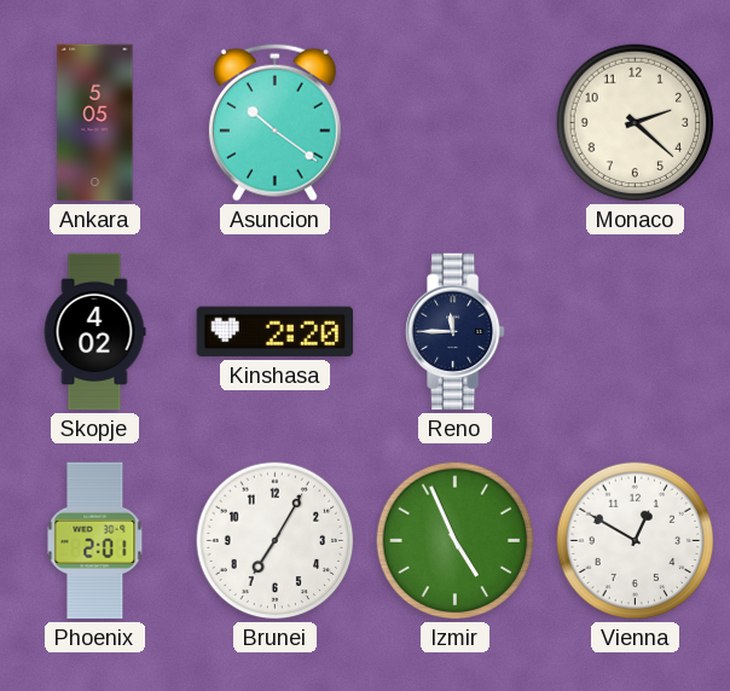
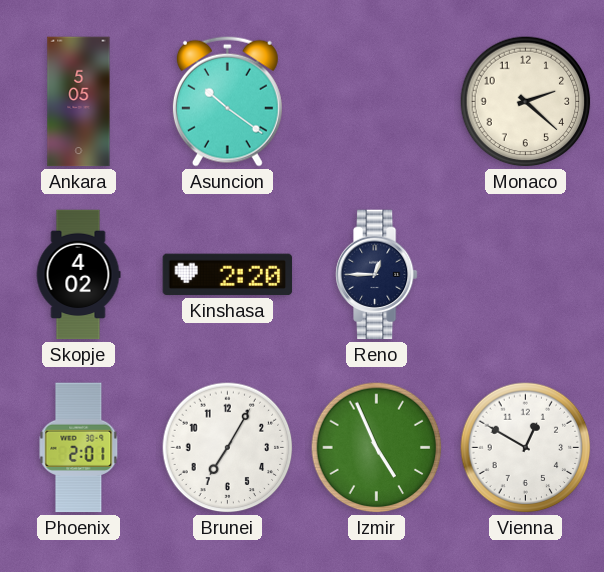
Reno: 11:45 -> 12:45
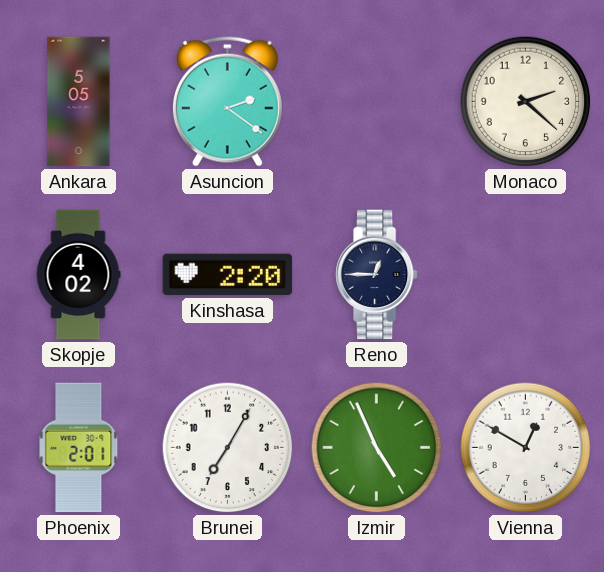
Asuncion: 10:21 -> 2:21
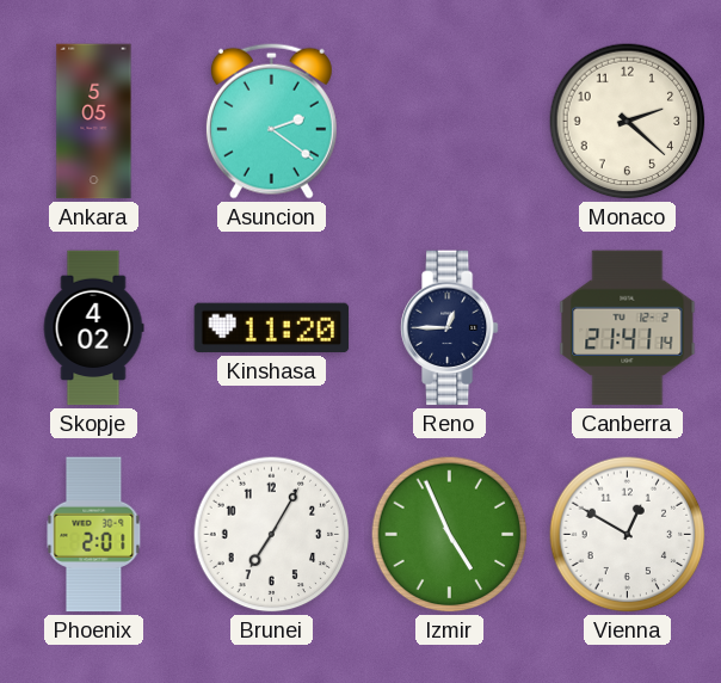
Kinshasa: 2:20 -> 11:20
Canberra: none -> 21:41
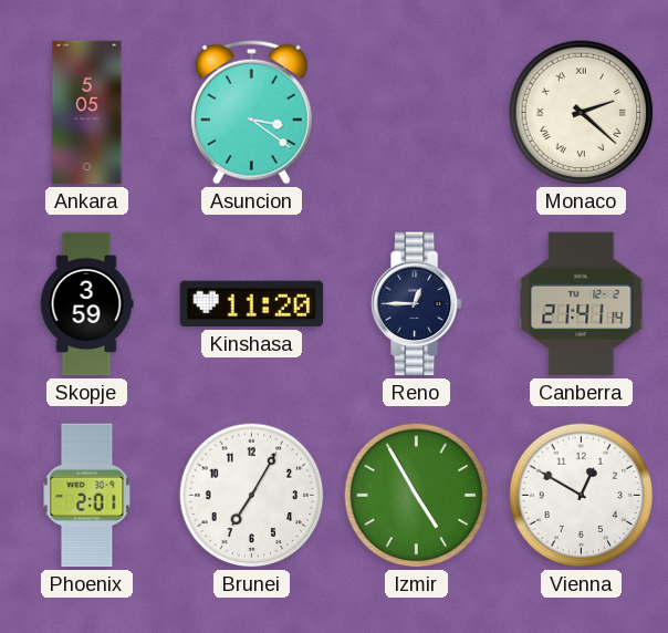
Asuncion: 2:21 -> 3:21
Monaco numerals: Arabic -> Roman
Skopje: 4:02 -> 3:59
Izmir: 4:56 -> 4:55
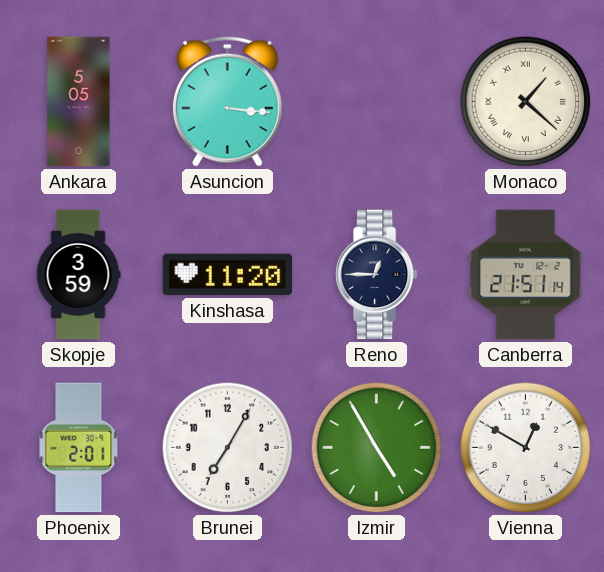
Asuncion: 3:21 -> 3:16
Monaco: 2:22 -> 1:22
Canberra: 21:41 -> 21:51
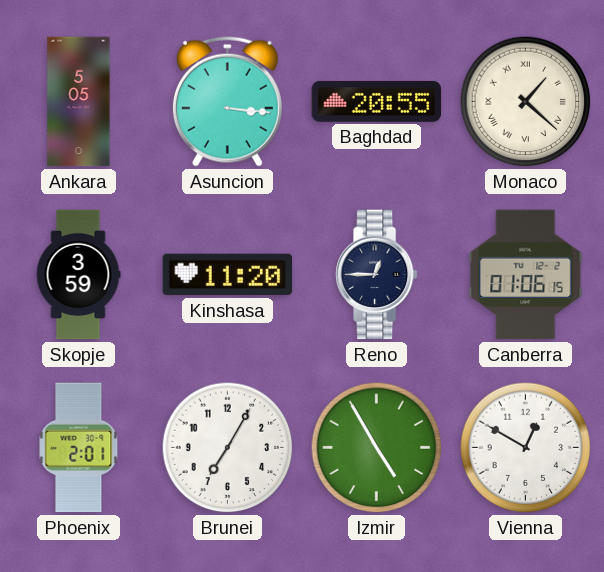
Baghdad: none -> 20:55
Canberra: 21:51 -> 01:06
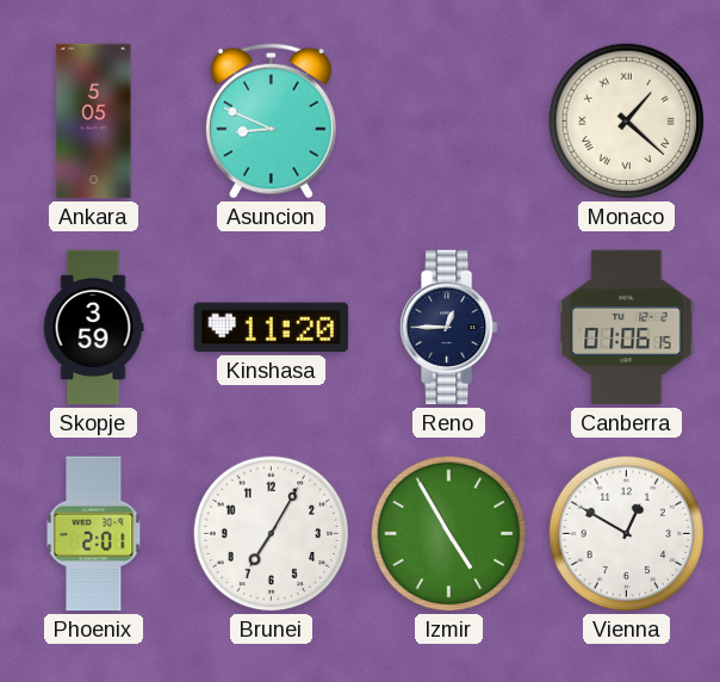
Asuncion: 3:16 -> 8:49
Baghdad: 20:55 -> none
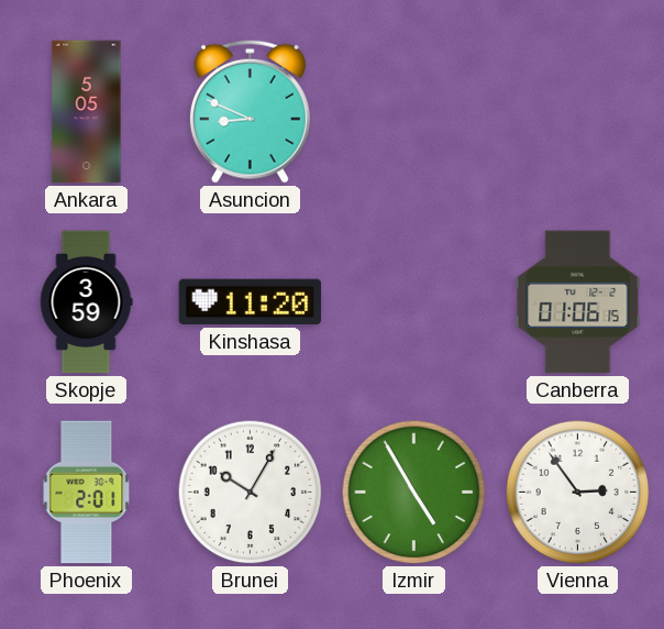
Monaco: 1:22 -> none
Reno: 12:45 -> none
Brunei: 7:05 -> 10:05
Vienna: 12:50 -> 2:54
